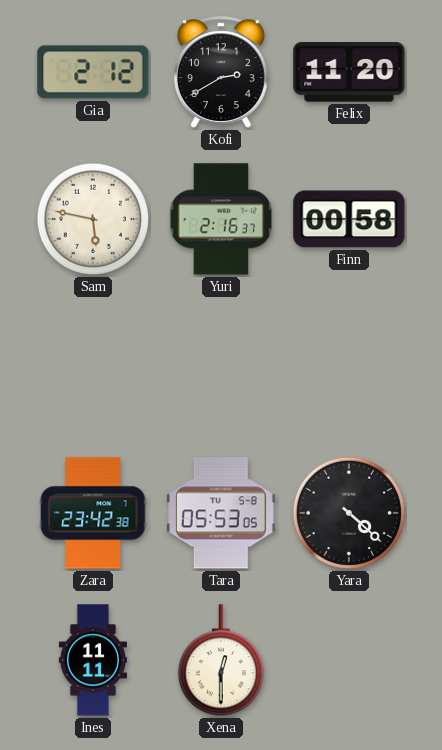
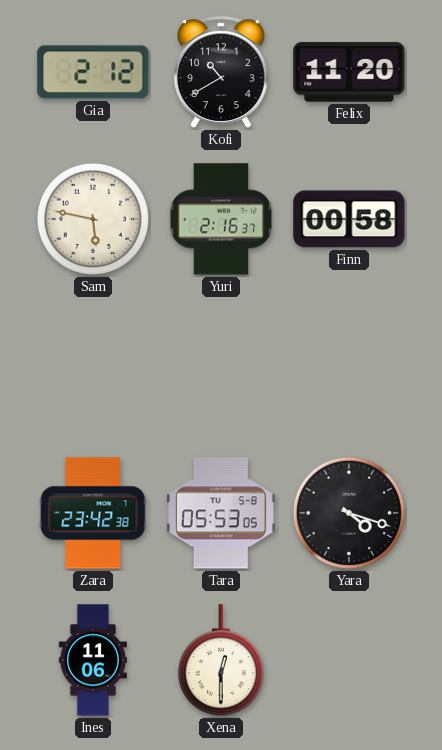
Kofi: 2:40 -> 10:40
Yara: 4:22 -> 4:18
Ines: 11:11 -> 11:06
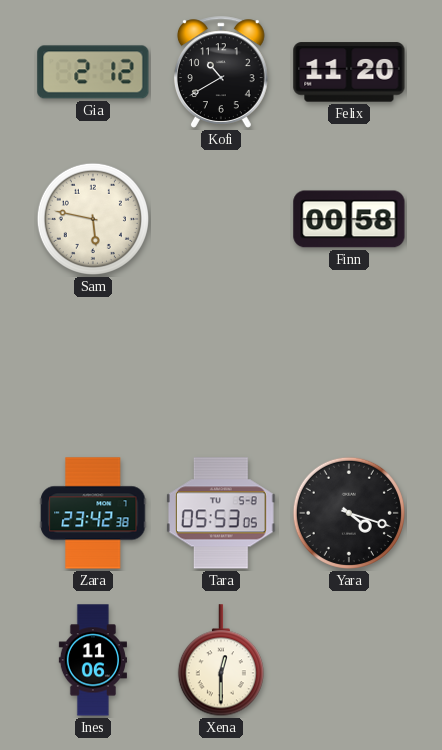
Yuri: 2:16 -> none
